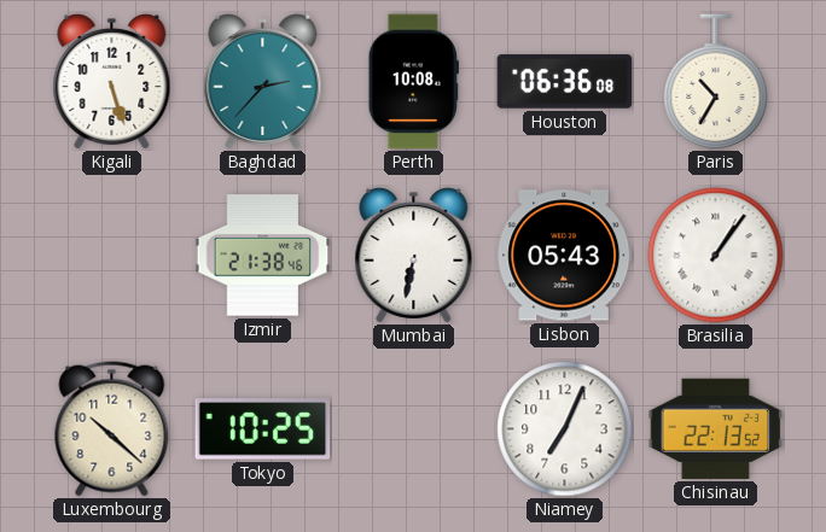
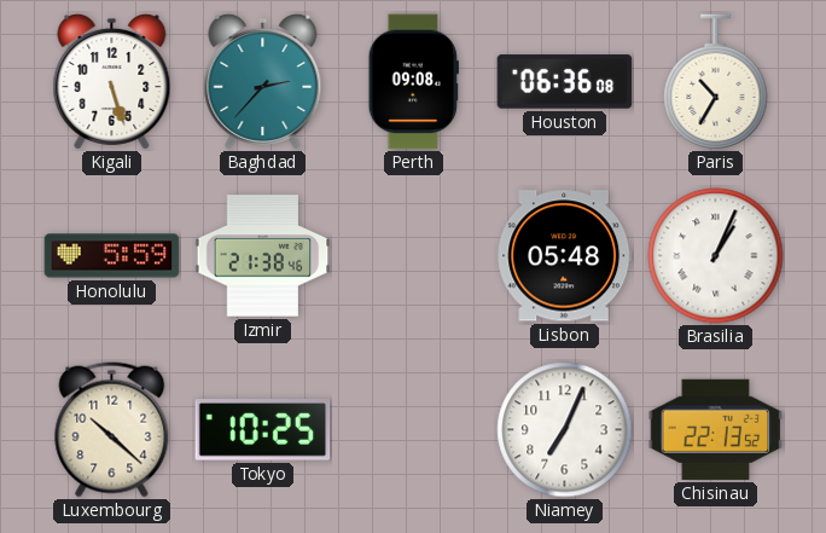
Perth: 10:08 -> 09:08
Honolulu: none -> 5:59
Mumbai: 6:32 -> none
Lisbon: 05:43 -> 05:48
Brasilia: 1:06 -> 1:04
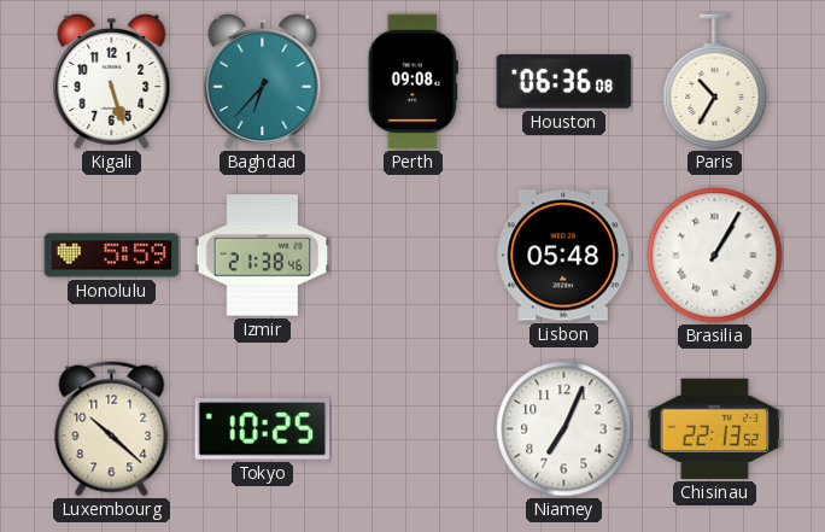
Baghdad: 2:37 -> 6:37
Brasilia: 1:04 -> 1:05
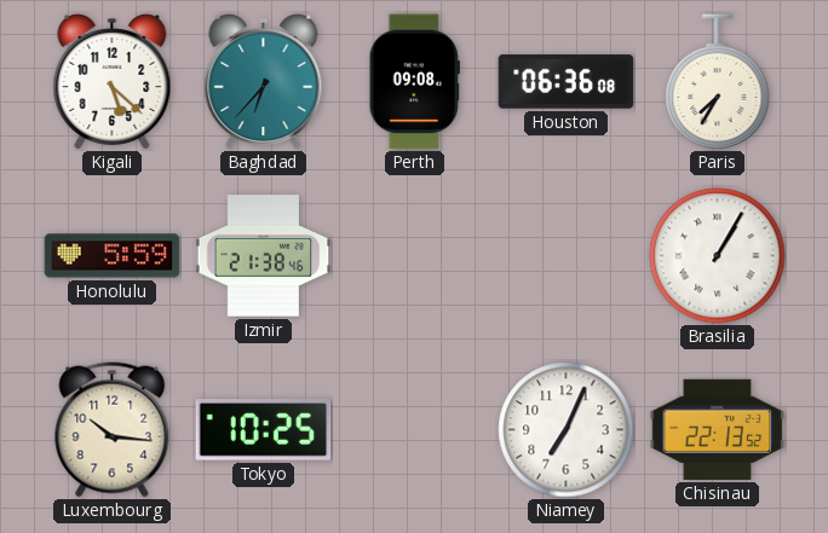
Kigali: 5:27 -> 5:22
Paris: 10:35 -> 7:35
Lisbon: 05:48 -> none
Luxembourg: 10:22 -> 10:16
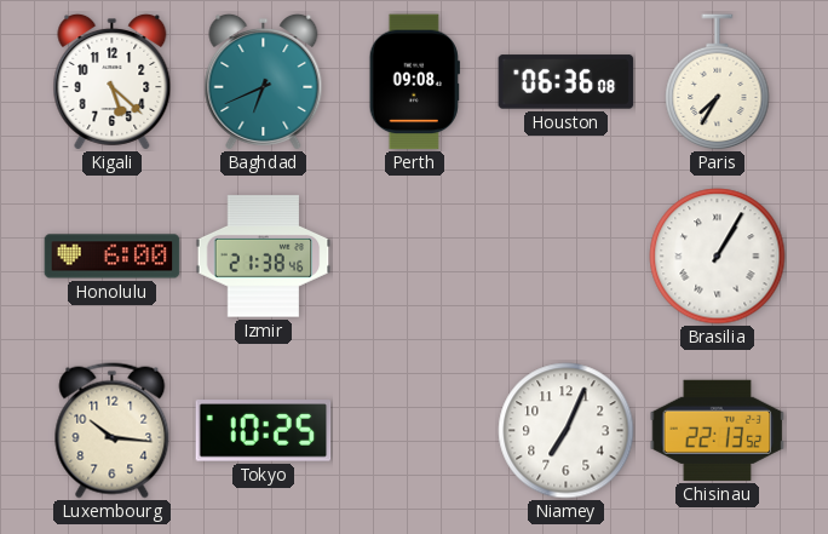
Baghdad: 6:37 -> 6:41
Honolulu: 5:59 -> 6:00
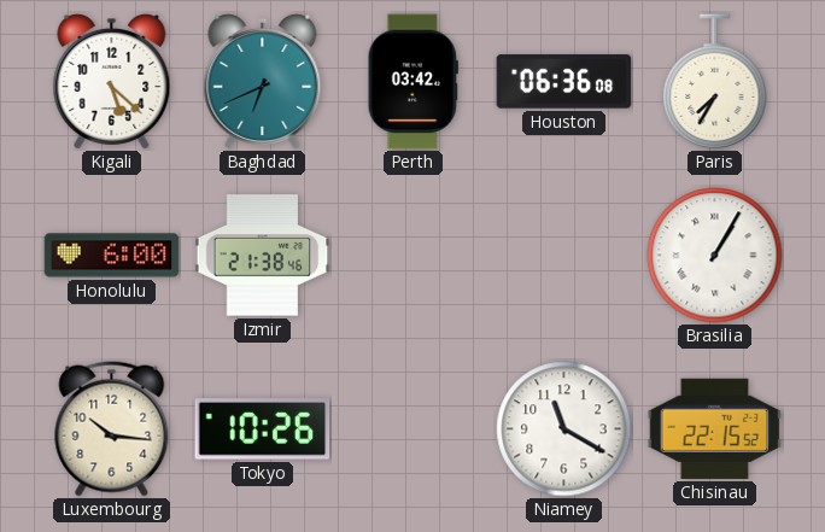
Perth: 09:08 -> 03:42
Tokyo: 10:25 -> 10:26
Niamey: 7:04 -> 11:20
Chisinau: 22:13 -> 22:15
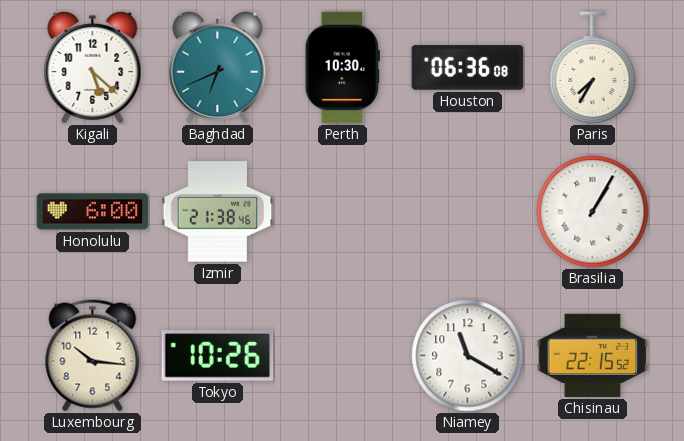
Perth: 03:42 -> 10:30
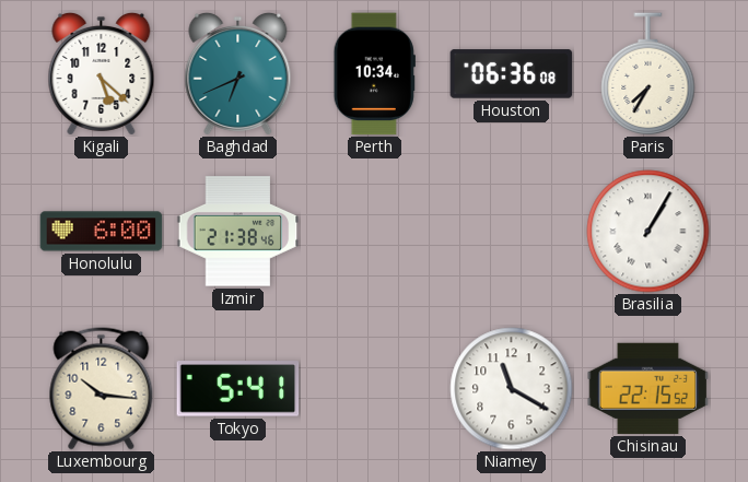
Perth: 10:30 -> 10:34
Tokyo: 10:26 -> 5:41
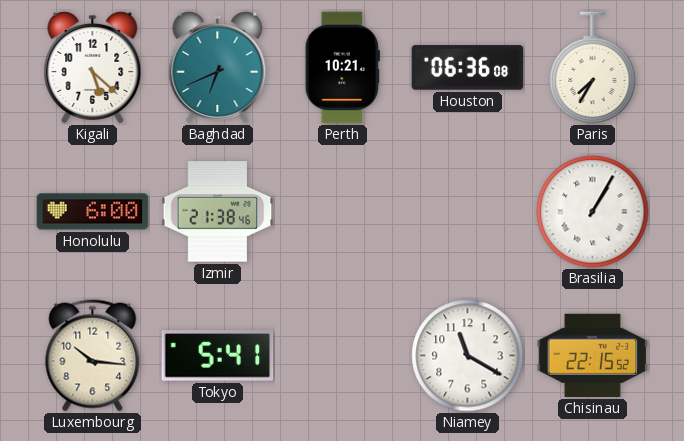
Perth: 10:34 -> 10:21
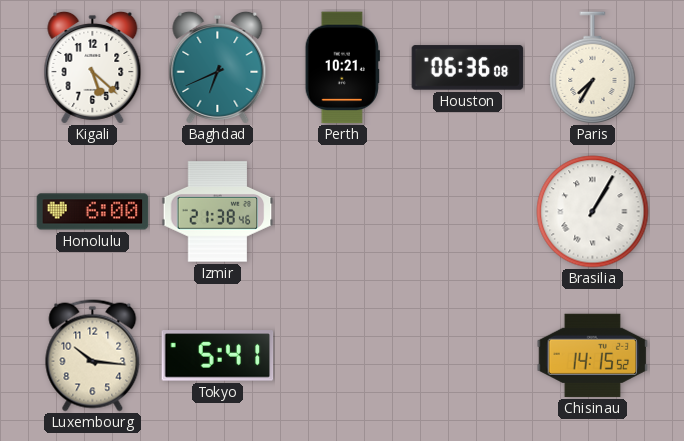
Niamey: 11:20 -> none
Chisinau: 22:15 -> 14:15
